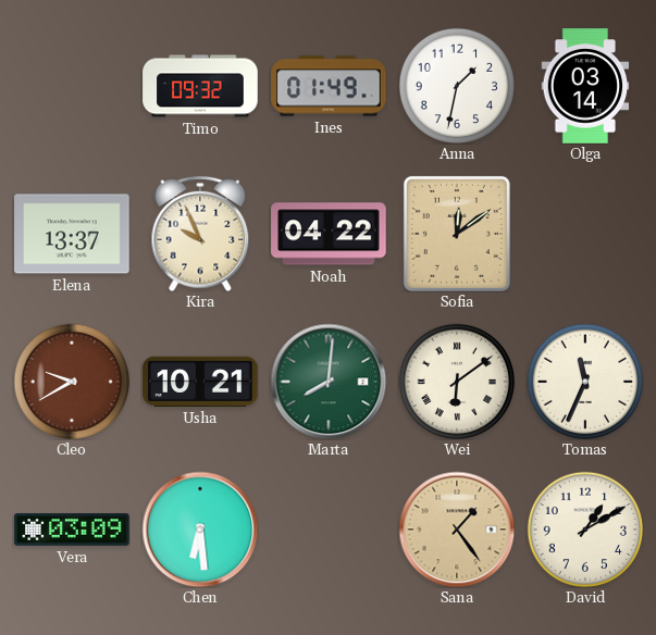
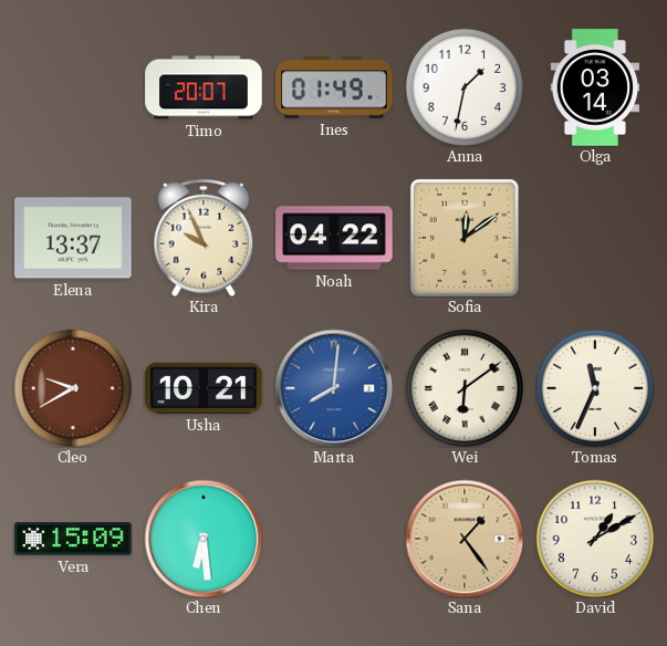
Timo: 09:32 -> 20:07
Marta dial: green -> blue
Vera: 03:09 -> 15:09
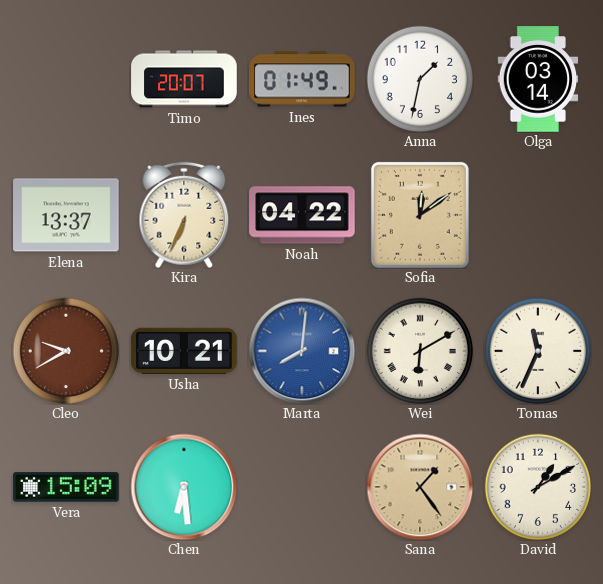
Kira: 9:56 -> 6:34
Wei: 6:09 -> 6:10
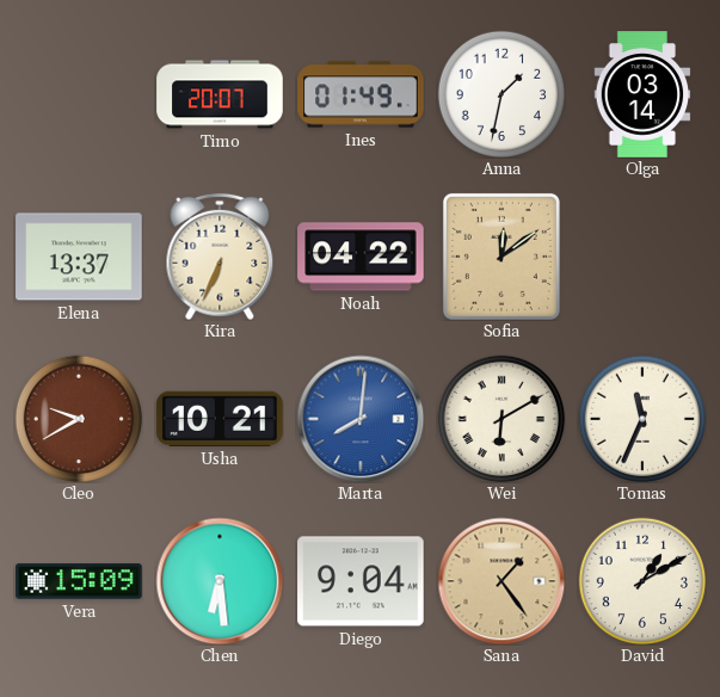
Diego: none -> 9:04
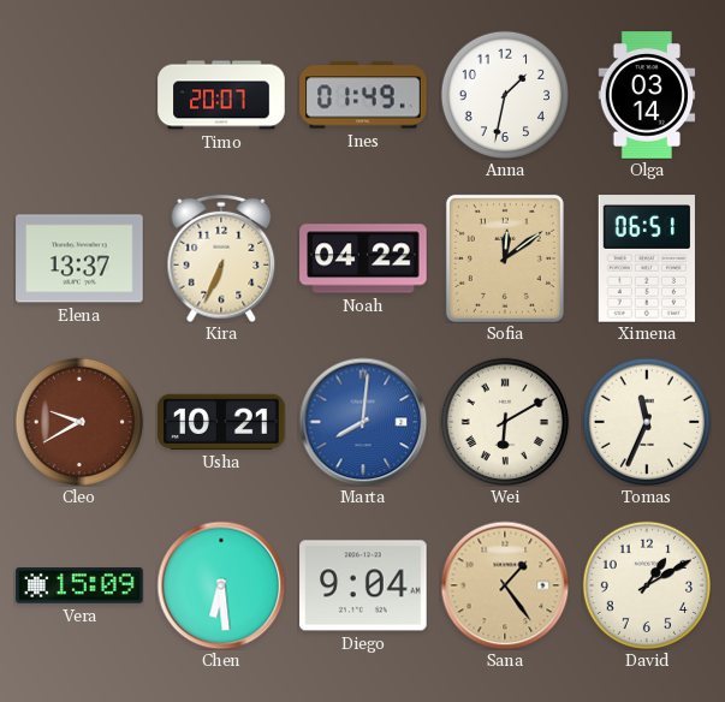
Ximena: none -> 06:51
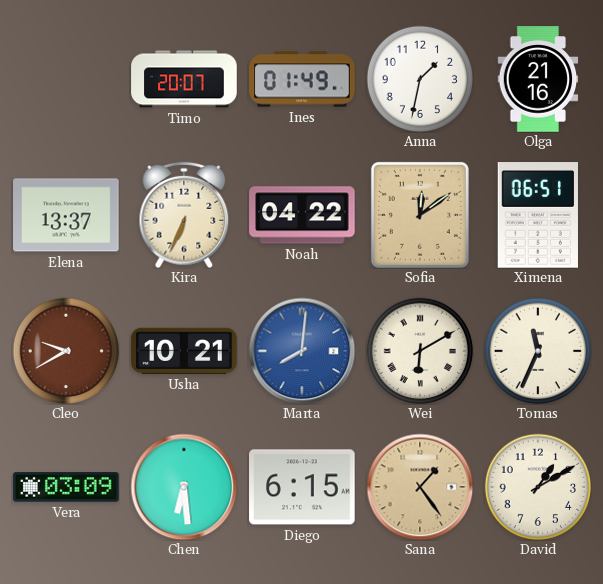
Olga: 03:14 -> 21:16
Vera: 15:09 -> 03:09
Diego: 9:04 -> 6:15
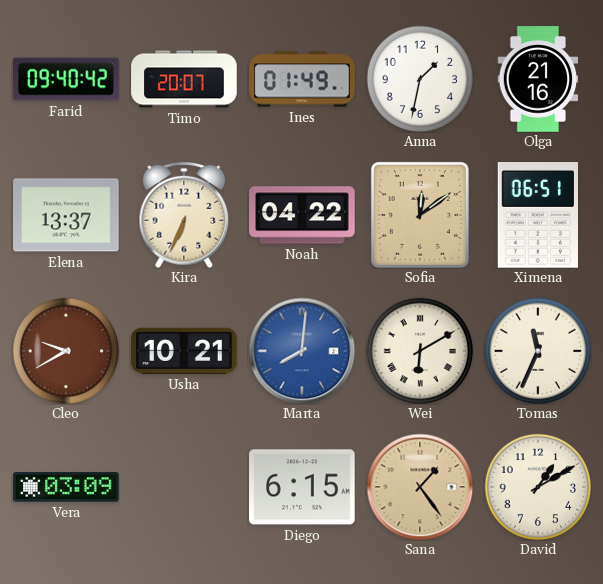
Farid: none -> 09:40
Chen: 6:29 -> none
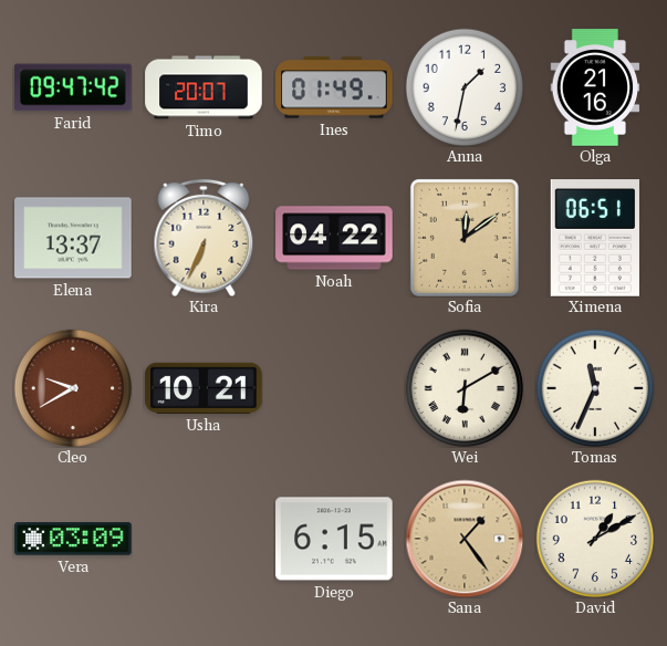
Farid: 09:40 -> 09:47
Marta: 8:01 -> none
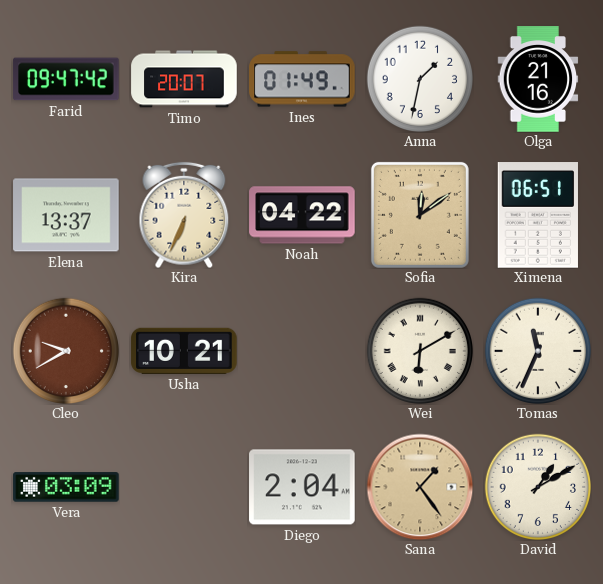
Diego: 6:15 -> 2:04
